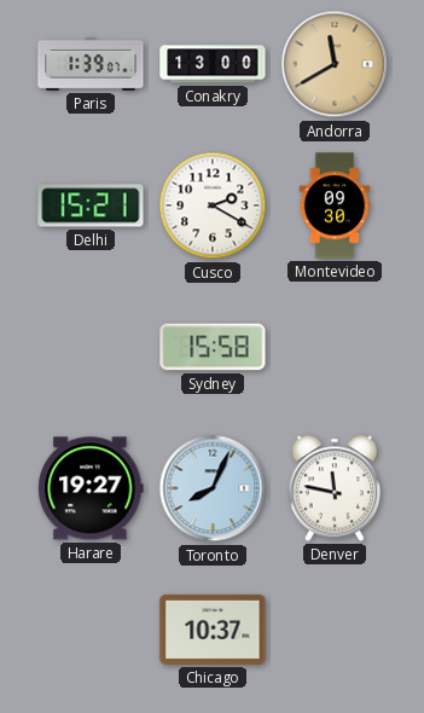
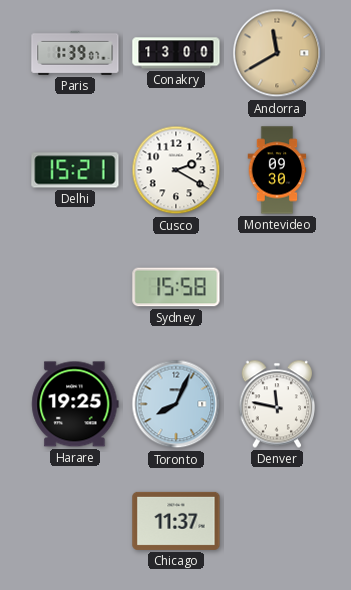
Harare: 19:27 -> 19:25
Chicago: 10:37 -> 11:37
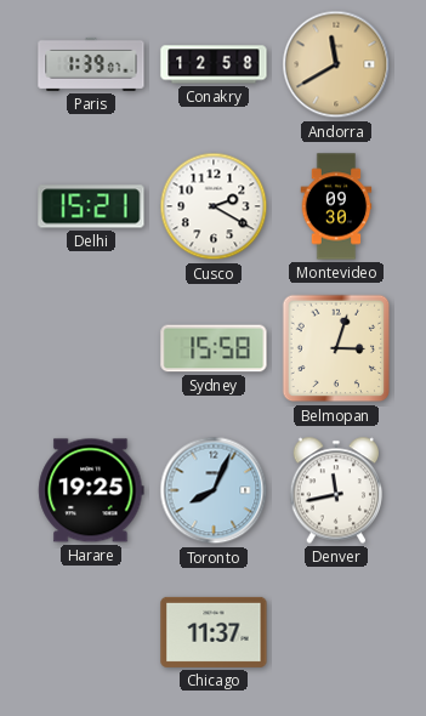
Conakry: 13:00 -> 12:58
Belmopan: none -> 3:03
Denver: 11:47 -> 11:43
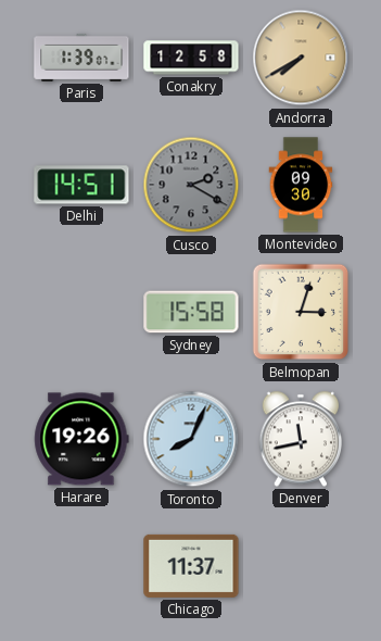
Andorra: 11:40 -> 7:40
Delhi: 15:21 -> 14:51
Cusco dial: white -> grey
Harare: 19:25 -> 19:26
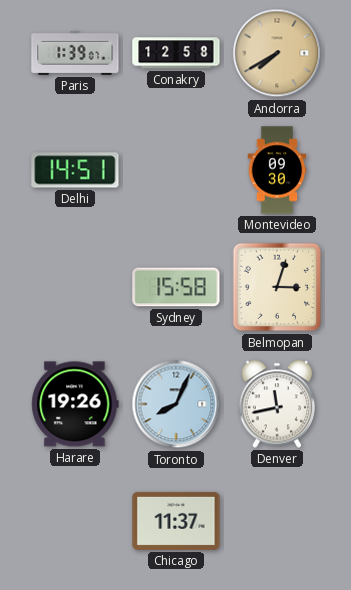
Cusco: 2:20 -> none
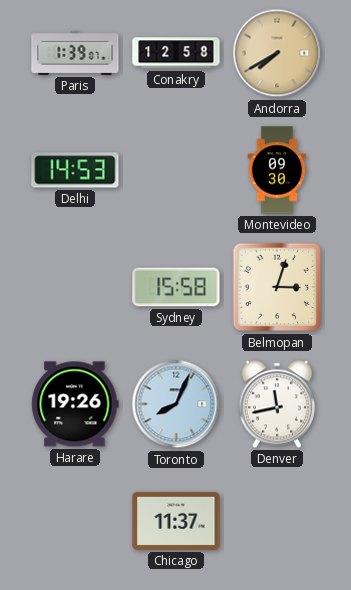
Delhi: 14:51 -> 14:53
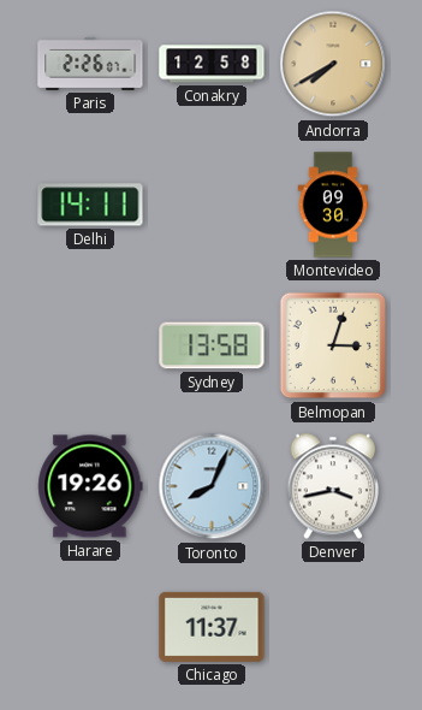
Paris: 1:39 -> 2:26
Delhi: 14:53 -> 14:11
Sydney: 15:58 -> 13:58
Denver: 11:43 -> 3:43
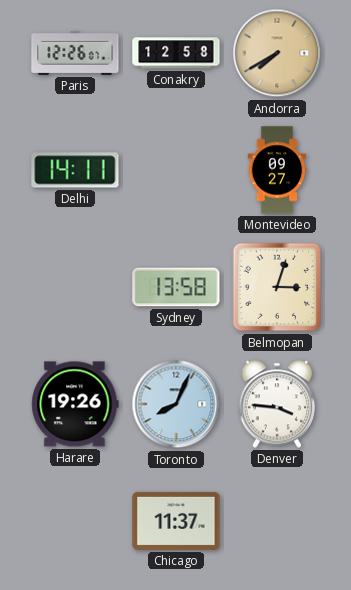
Paris: 2:26 -> 12:26
Montevideo: 09:30 -> 09:27
Denver: 3:43 -> 3:46
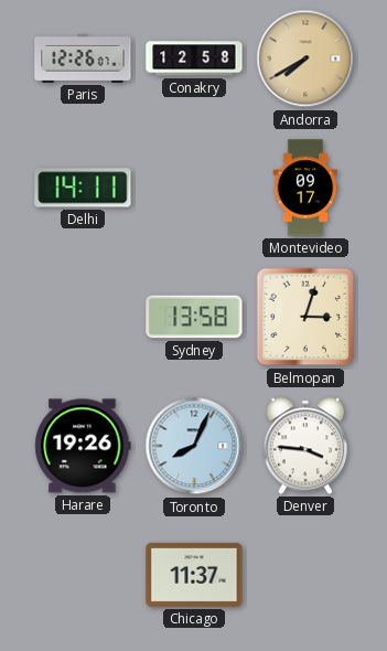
Montevideo: 09:27 -> 09:17
